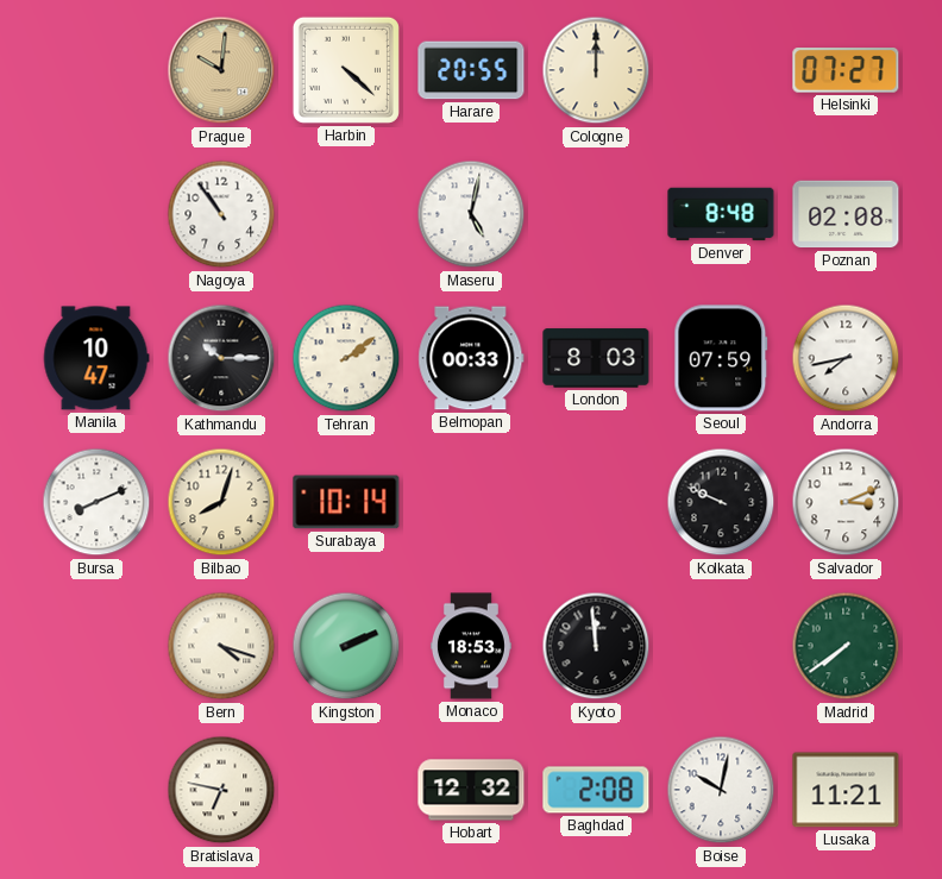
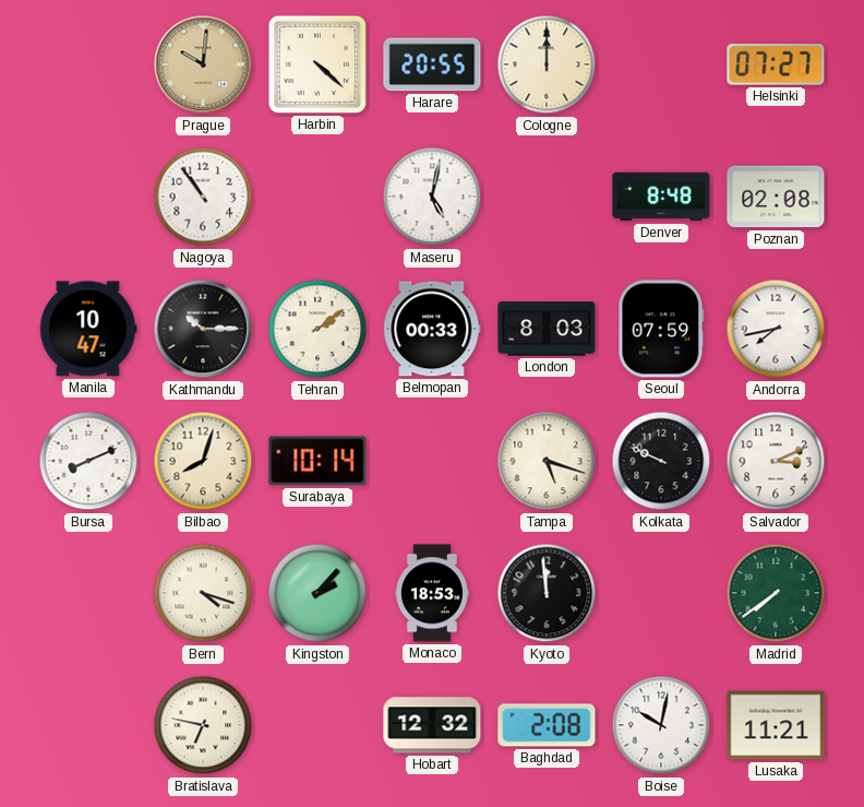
Tampa: none -> 5:18
Kingston: 2:11 -> 2:07
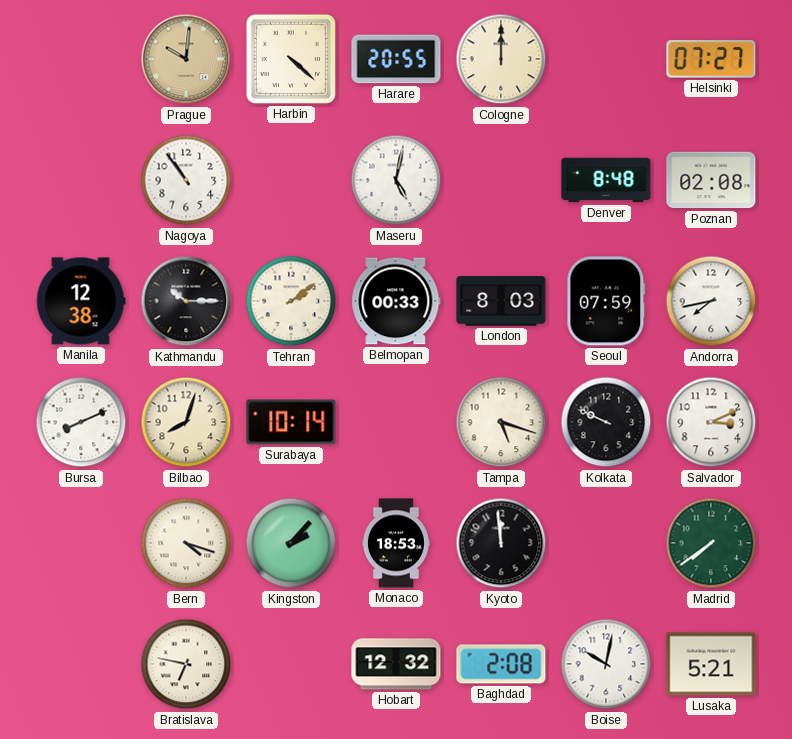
Manila: 10:47 -> 12:38
Lusaka: 11:21 -> 5:21
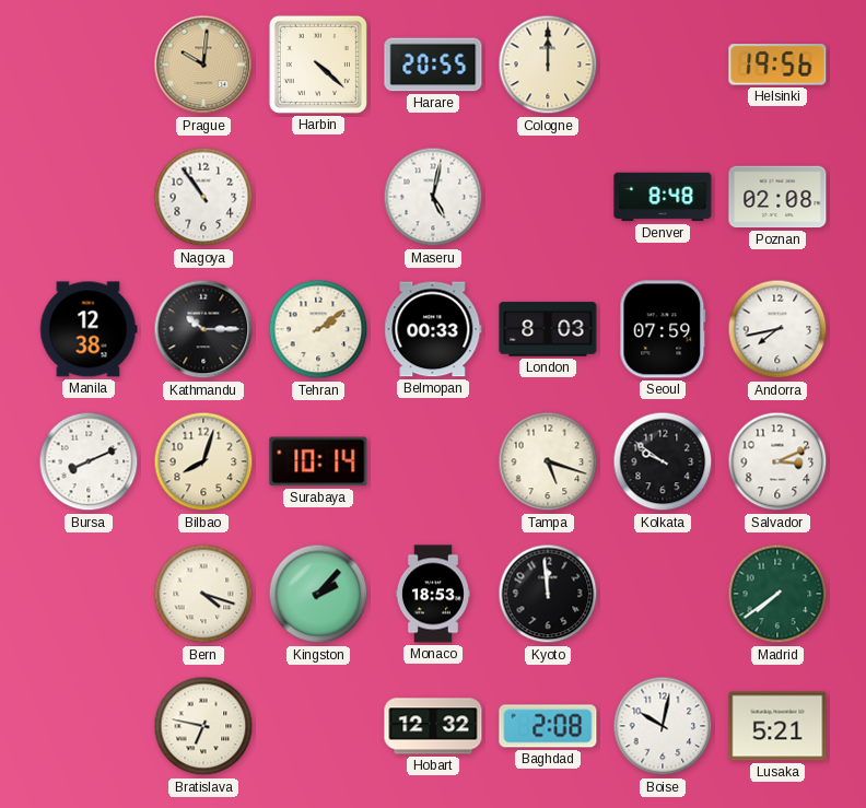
Helsinki: 07:27 -> 19:56
Kolkata: 9:49 -> 9:51
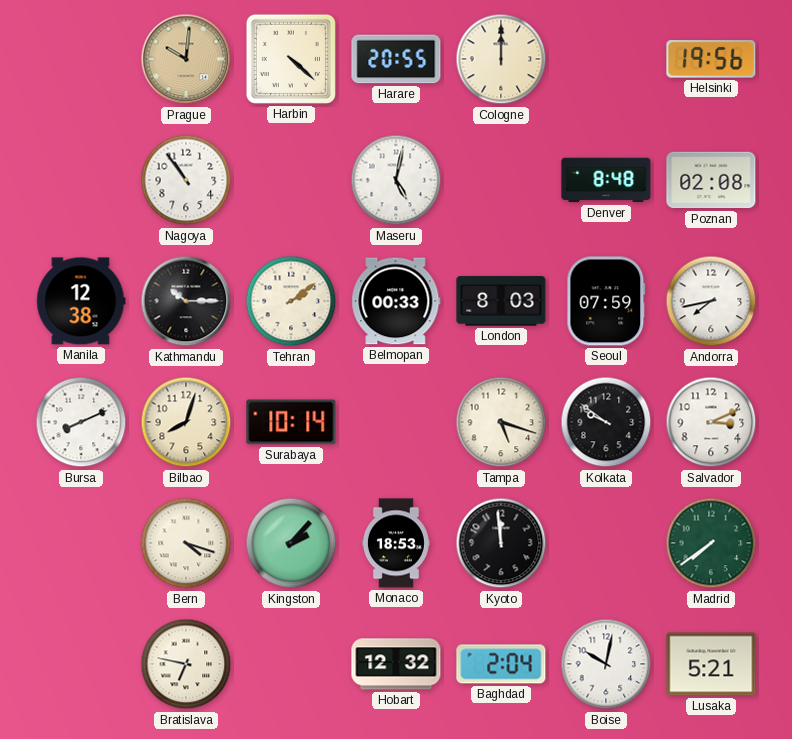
Baghdad: 2:08 -> 2:04
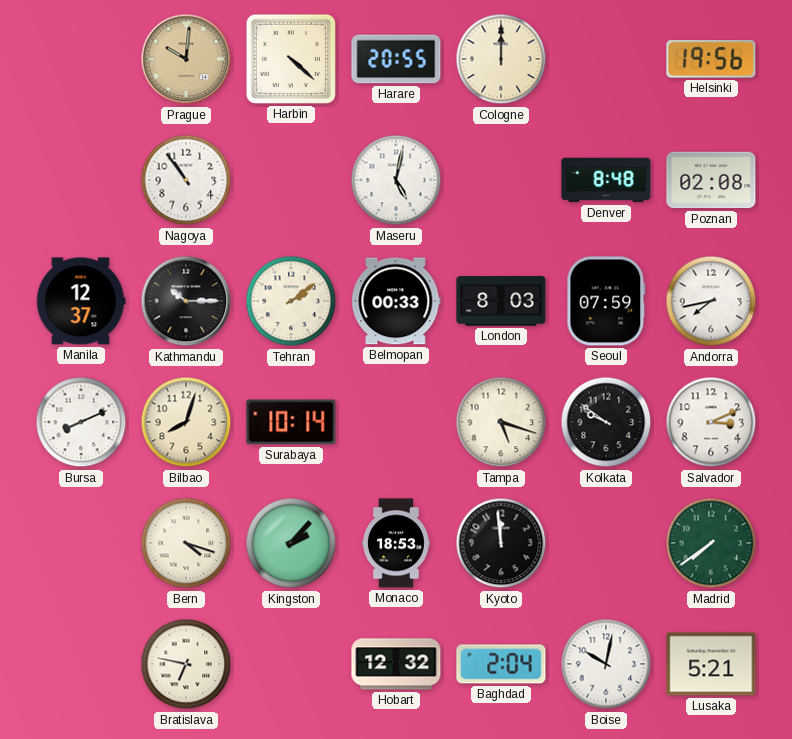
Manila: 12:38 -> 12:37
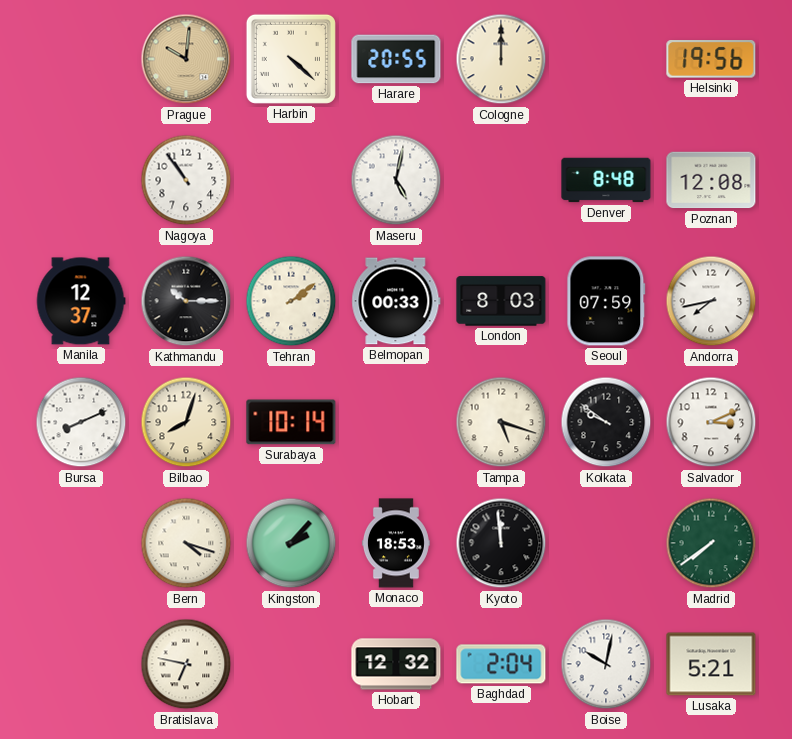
Poznan: 02:08 -> 12:08
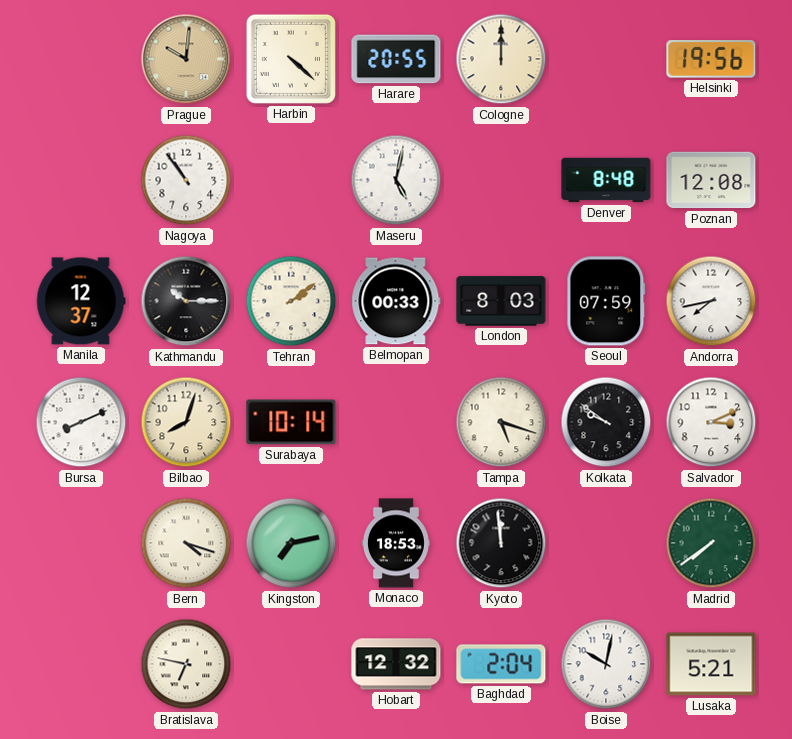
Kingston: 2:07 -> 7:13
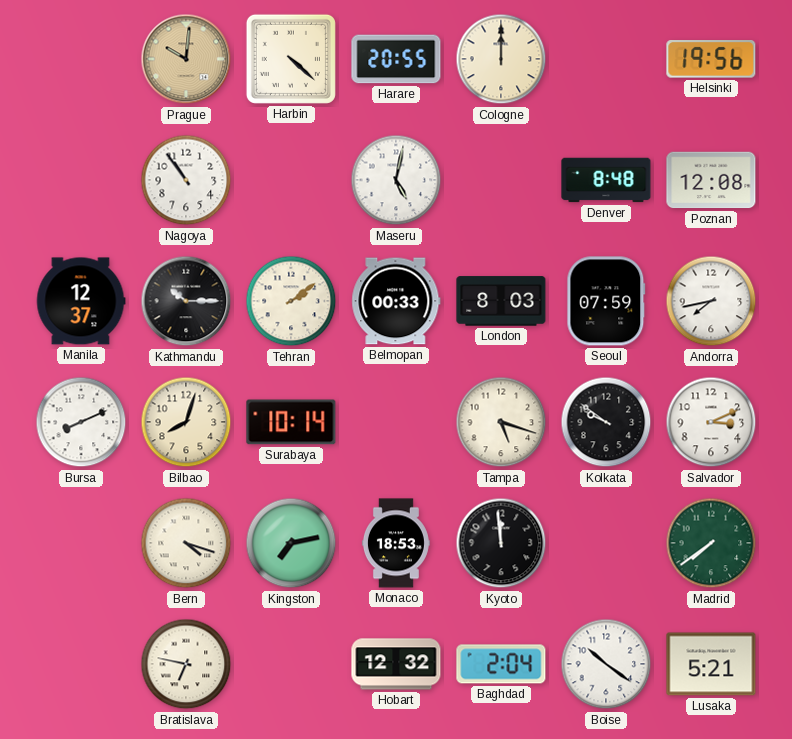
Boise: 10:02 -> 10:21
